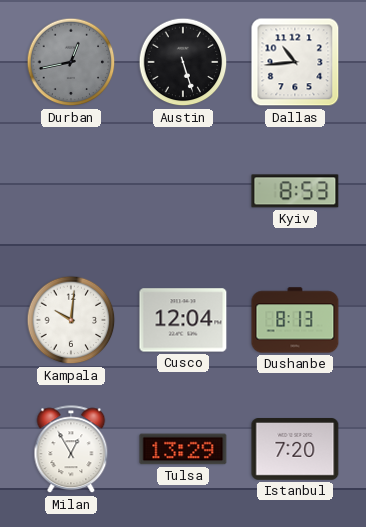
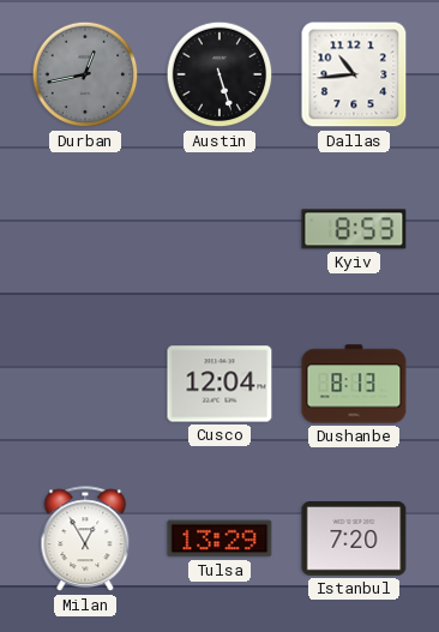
Kampala: 10:01 -> none
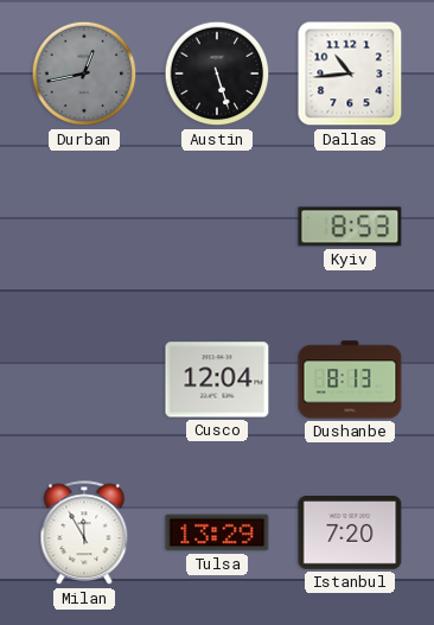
Milan: 12:55 -> 11:55
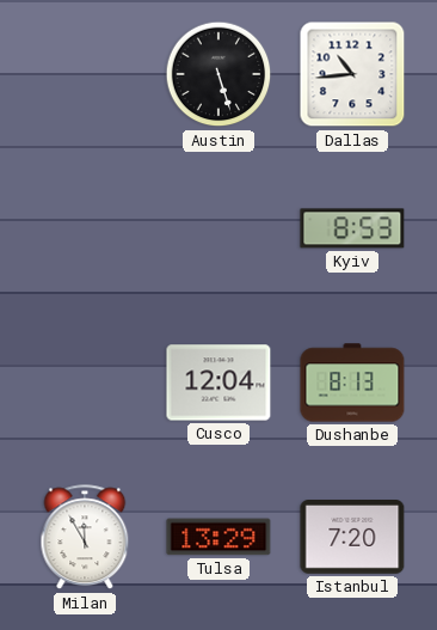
Durban: 12:43 -> none
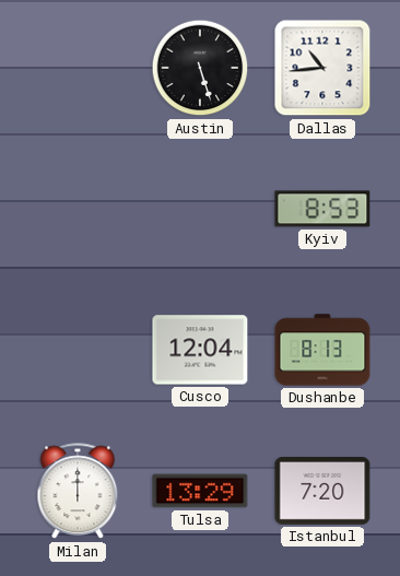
Milan: 11:55 -> 12:00
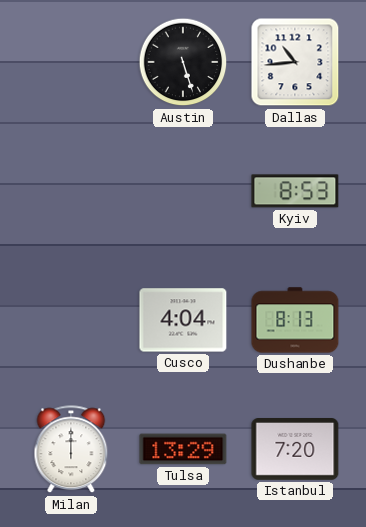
Cusco: 12:04 -> 4:04
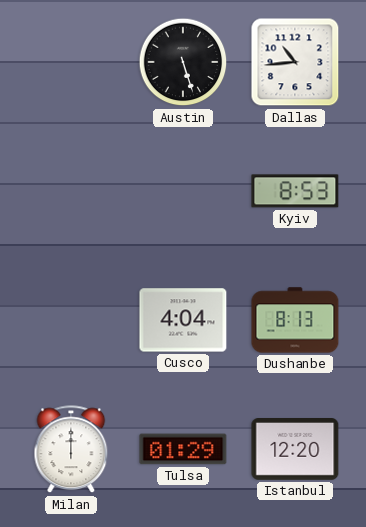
Tulsa: 13:29 -> 01:29
Istanbul: 7:20 -> 12:20
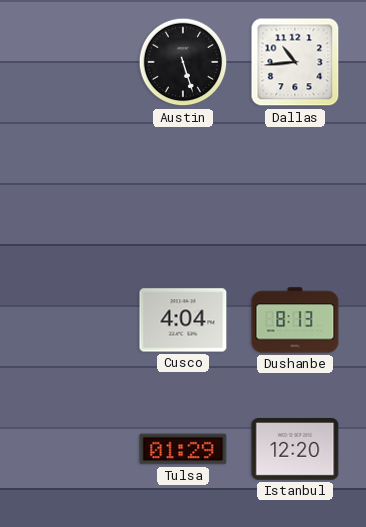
Kyiv: 8:53 -> none
Milan: 12:00 -> none
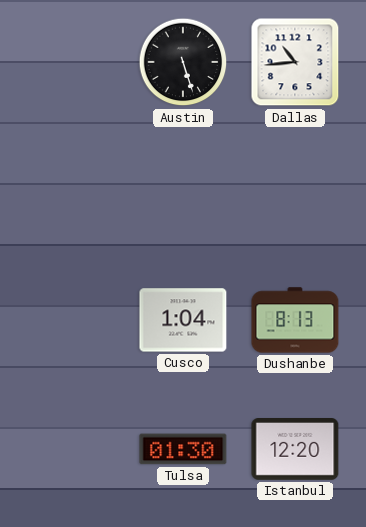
Cusco: 4:04 -> 1:04
Tulsa: 01:29 -> 01:30
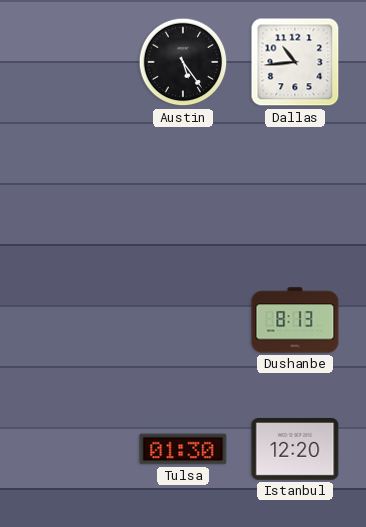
Austin: 5:27 -> 5:24
Cusco: 1:04 -> none
